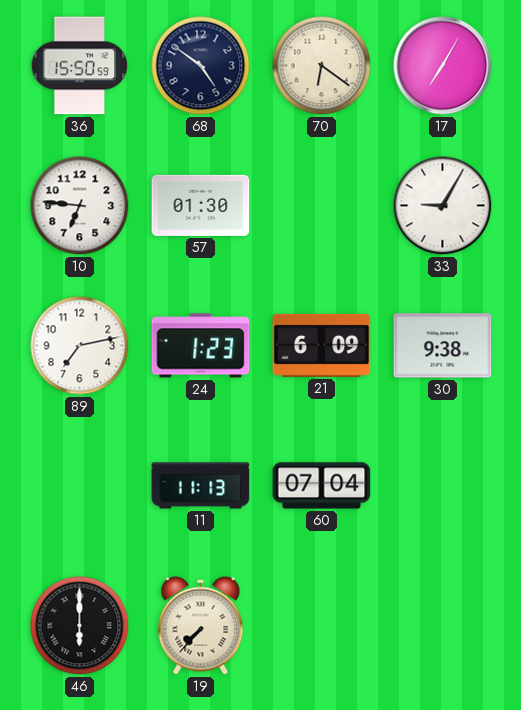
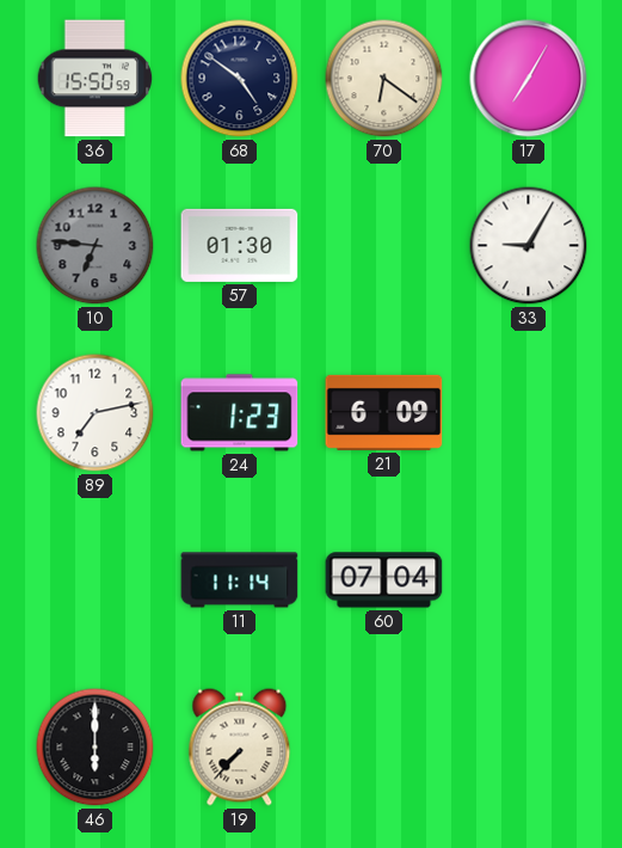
10 dial: white -> grey
30: 9:38 -> none
11: 11:13 -> 11:14
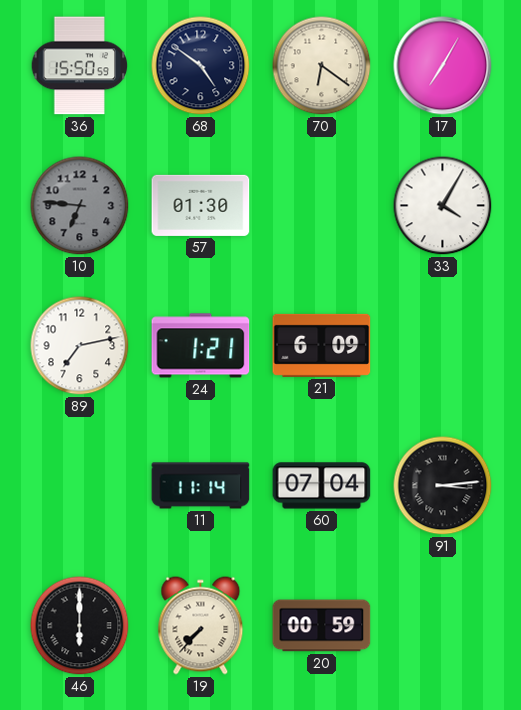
33: 9:05 -> 4:05
24: 1:23 -> 1:21
91: none -> 3:14
20: none -> 00:59
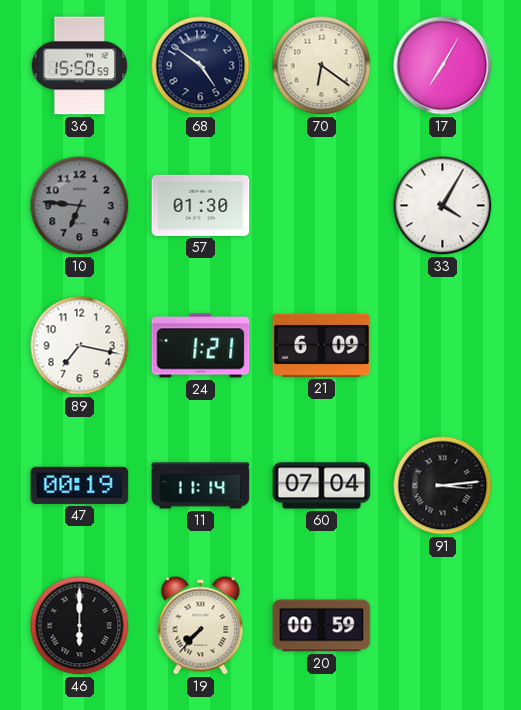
89: 7:13 -> 7:17
47: none -> 00:19
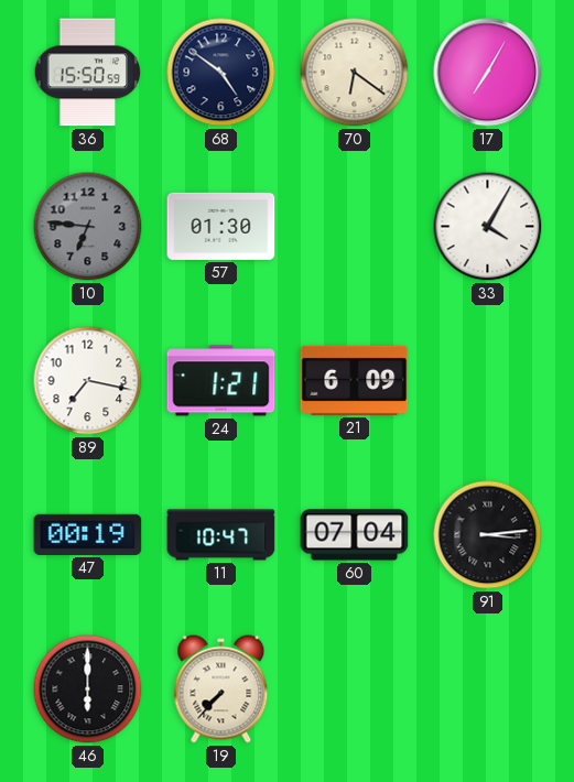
11: 11:14 -> 10:47
20: 00:59 -> none
